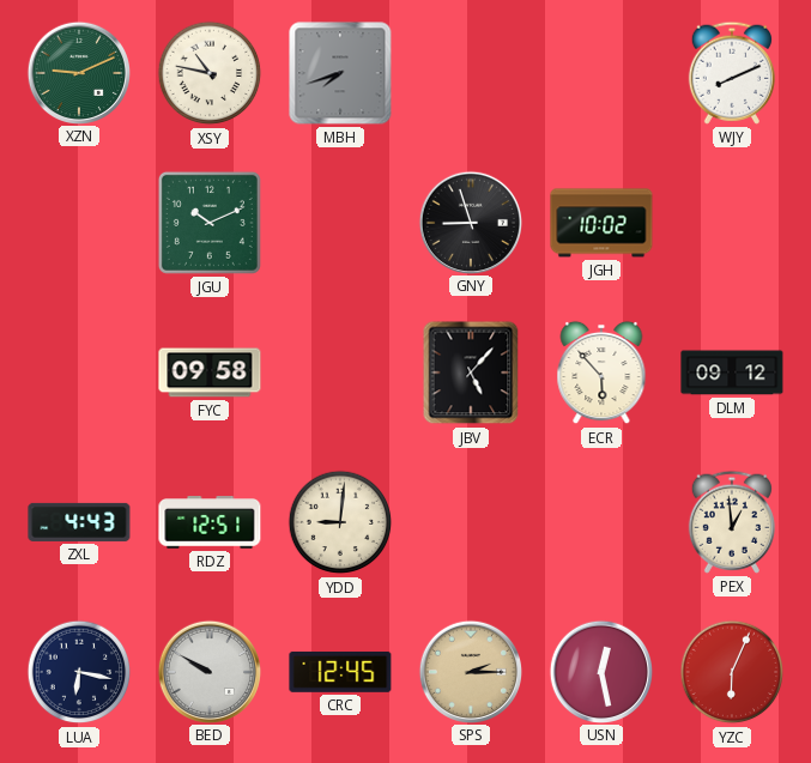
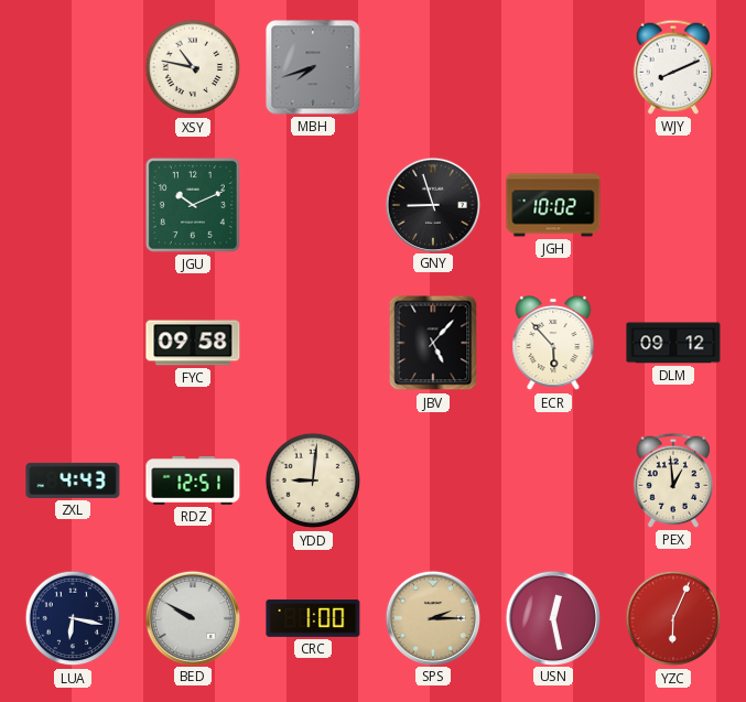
XZN: 9:11 -> none
CRC: 12:45 -> 1:00
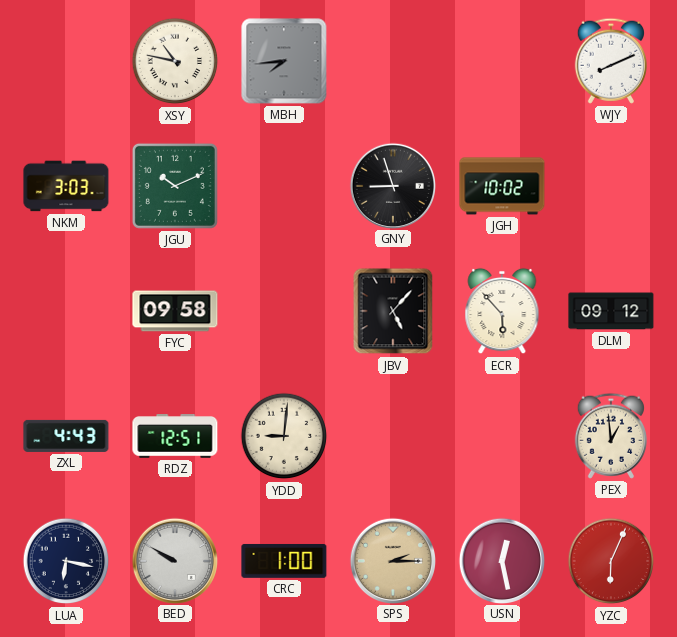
MBH: 7:42 -> 7:44
NKM: none -> 3:03
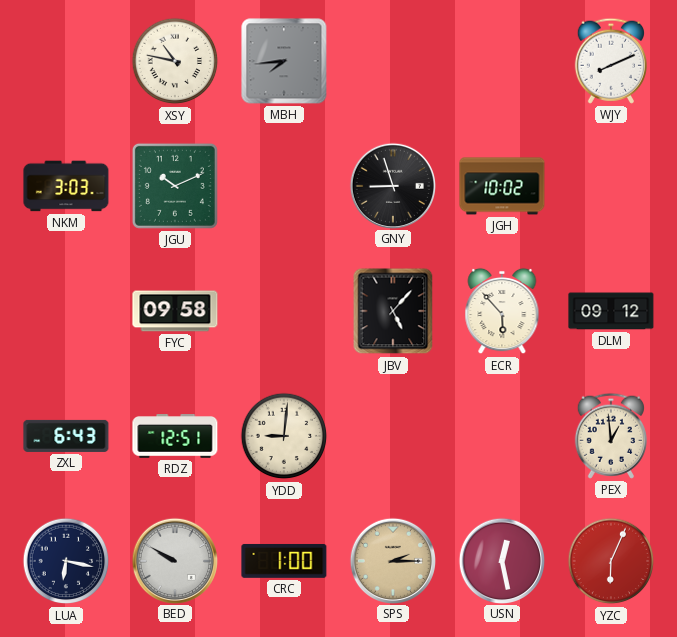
ZXL: 4:43 -> 6:43
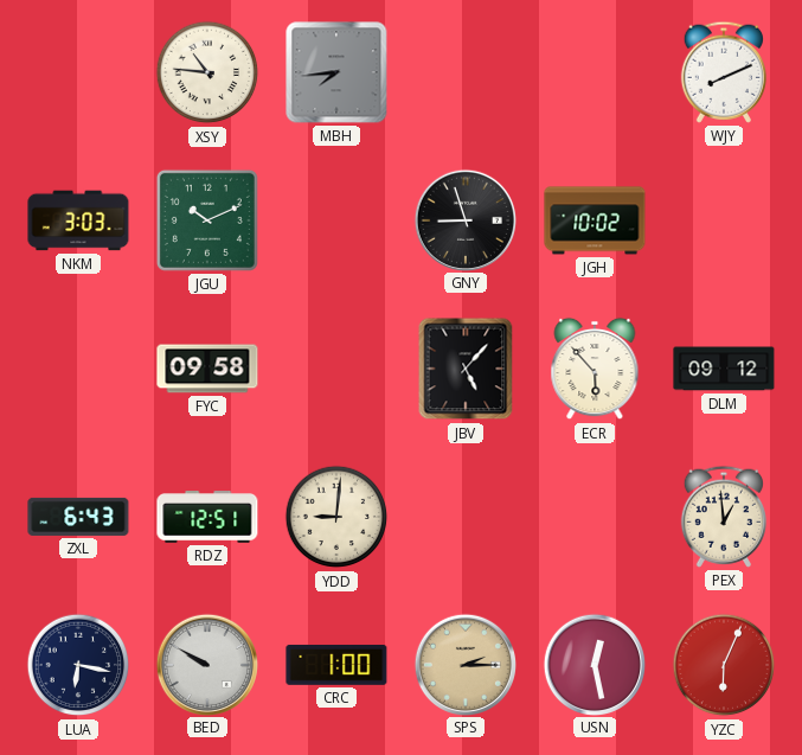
XSY: 10:47 -> 10:46
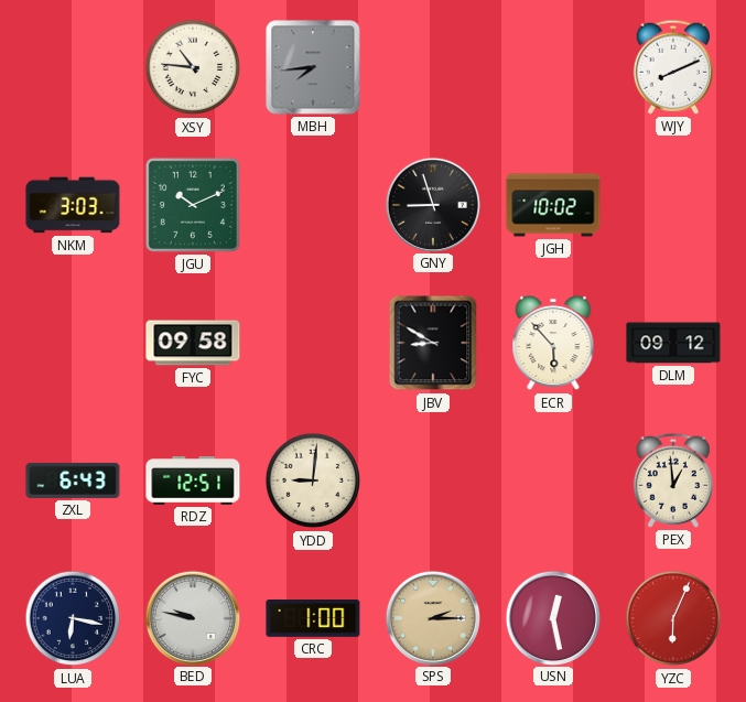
JBV: 5:07 -> 8:50
BED: 9:50 -> 9:47
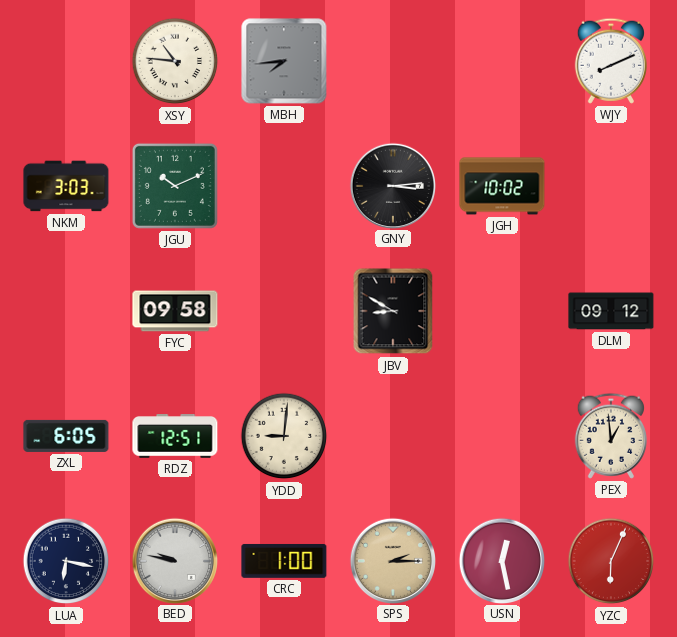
GNY: 8:57 -> 3:14
ECR: 5:53 -> none
ZXL: 6:43 -> 6:05
